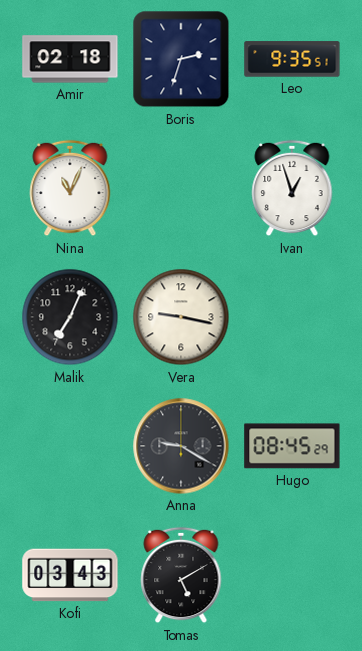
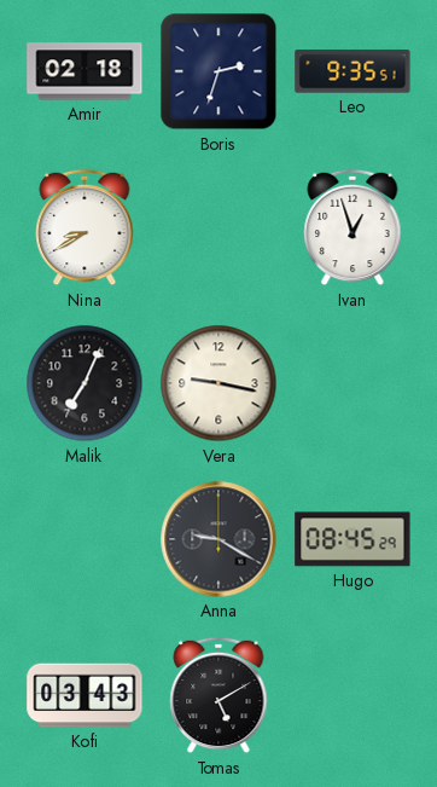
Nina: 11:04 -> 8:40
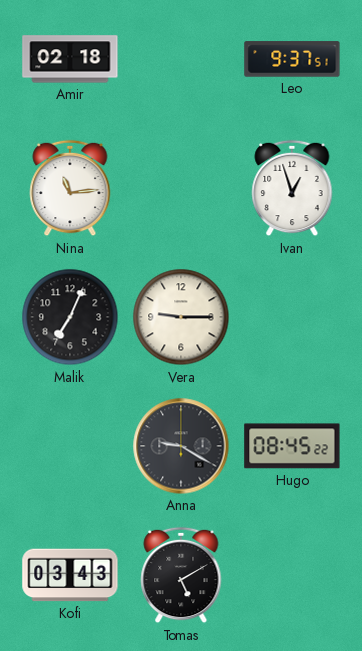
Boris: 2:33 -> none
Leo: 9:35 -> 9:37
Nina: 8:40 -> 11:14
Vera: 9:17 -> 9:15
Hugo: 08:45:29 -> 08:45:22
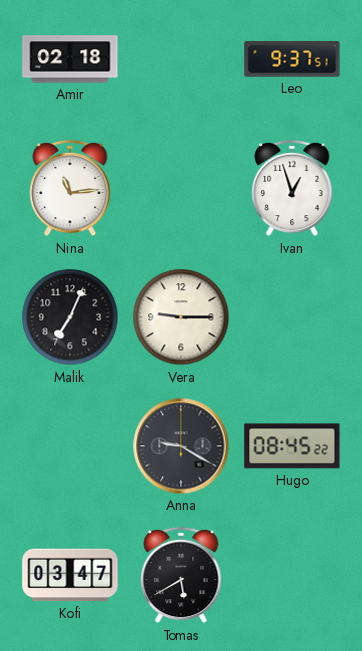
Kofi: 03:43 -> 03:47
Tomas: 5:10 -> 5:40
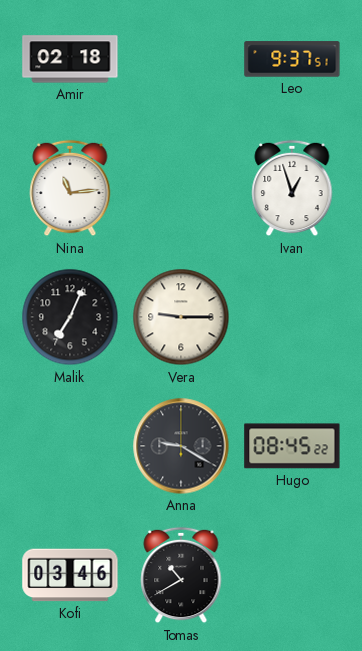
Kofi: 03:47 -> 03:46
Tomas: 5:40 -> 10:40
